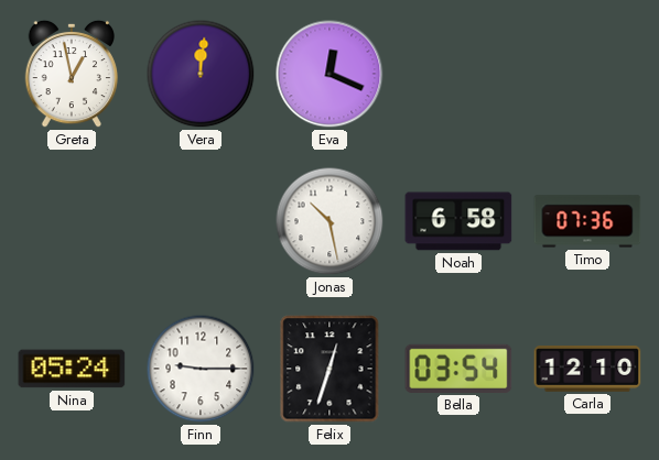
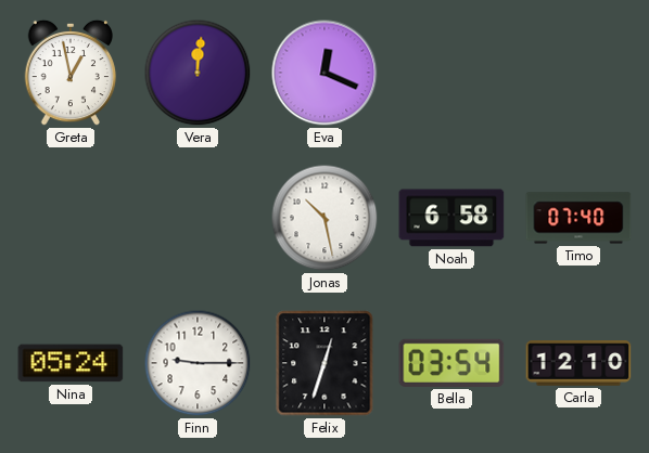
Timo: 07:36 -> 07:40
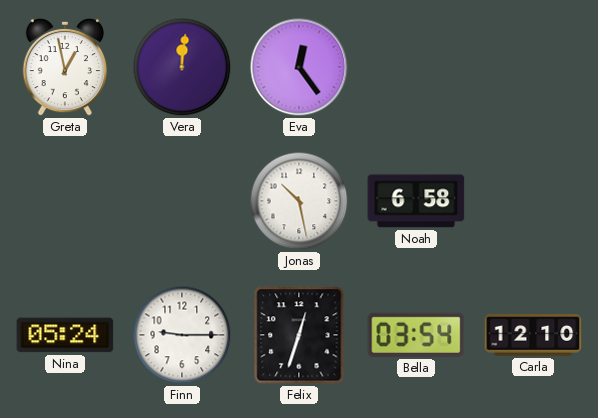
Eva: 12:19 -> 12:24
Timo: 07:40 -> none
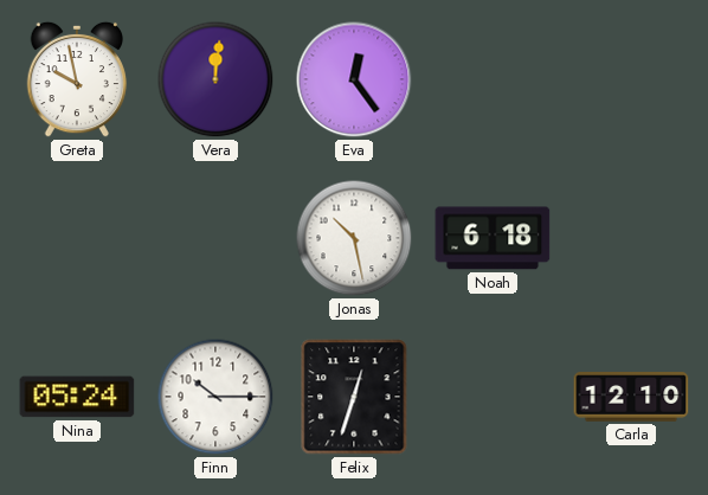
Greta: 12:58 -> 9:58
Noah: 6:58 -> 6:18
Finn: 9:15 -> 10:15
Bella: 03:54 -> none
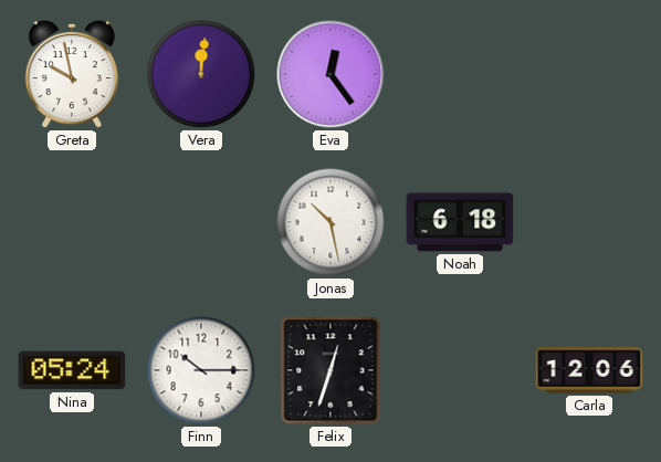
Carla: 12:10 -> 12:06
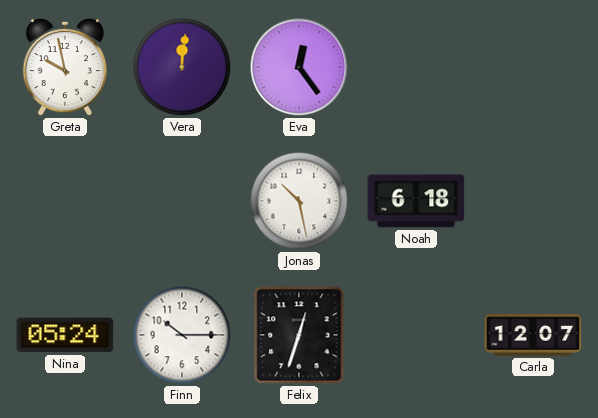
Carla: 12:06 -> 12:07
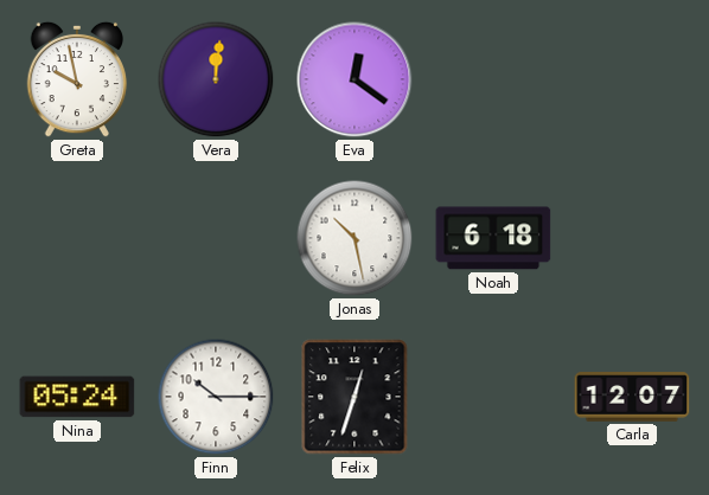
Eva: 12:24 -> 12:21
